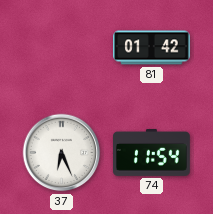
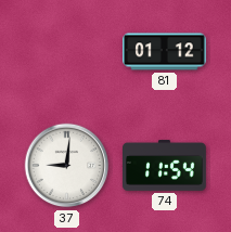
81: 01:42 -> 01:12
37: 6:26 -> 9:01
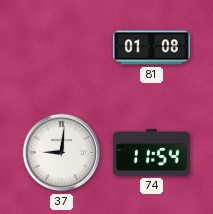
81: 01:12 -> 01:08
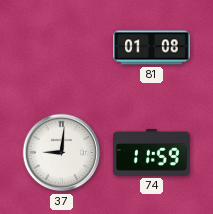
74: 11:54 -> 11:59
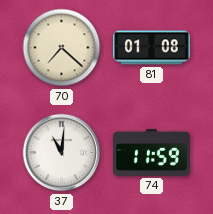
70: none -> 7:22
37: 9:01 -> 11:01
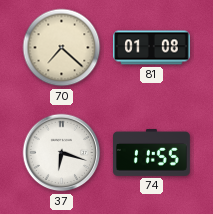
37: 11:01 -> 6:18
74: 11:59 -> 11:55
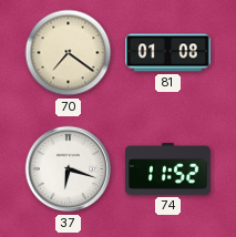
70: 7:22 -> 7:21
74: 11:55 -> 11:52
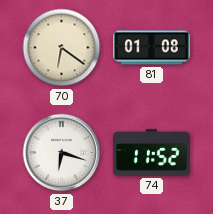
70: 7:21 -> 6:21
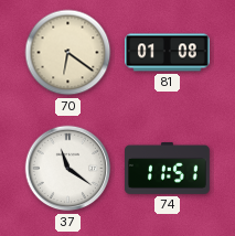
37: 6:18 -> 11:21
74: 11:52 -> 11:51
